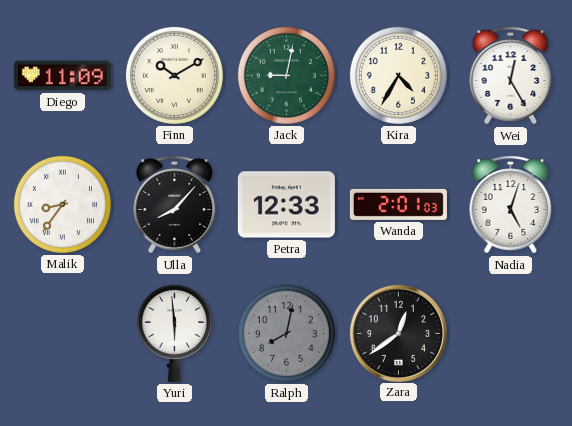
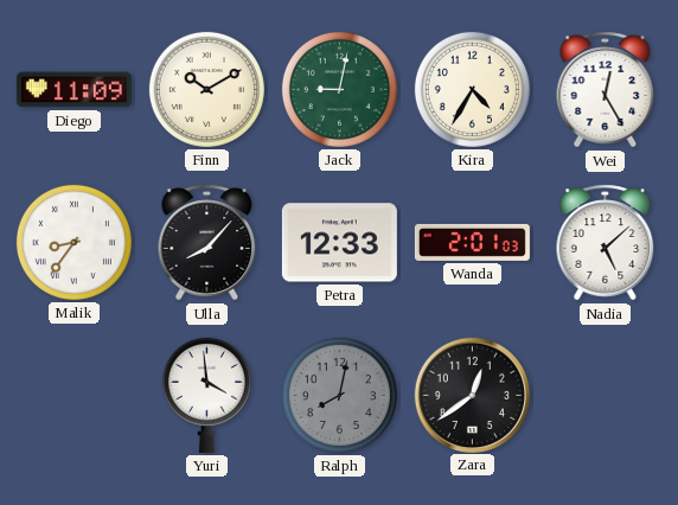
Nadia: 5:03 -> 5:08
Yuri: 5:59 -> 3:59
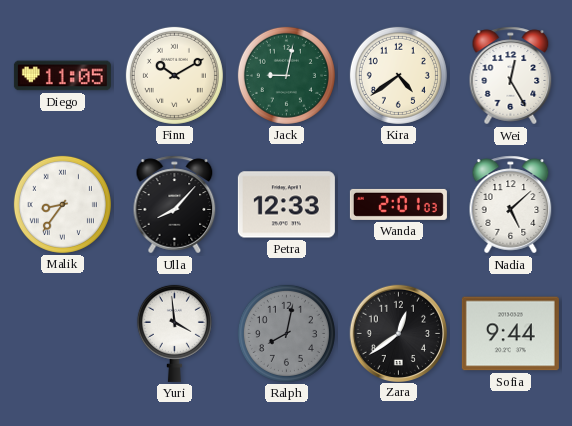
Diego: 11:09 -> 11:05
Kira: 4:35 -> 4:39
Sofia: none -> 9:44
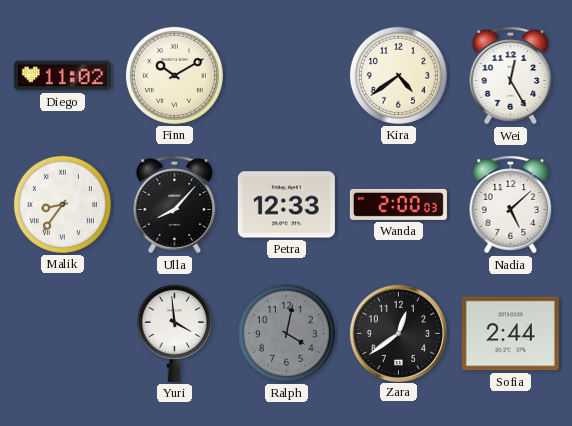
Diego: 11:05 -> 11:02
Jack: 9:02 -> none
Wanda: 2:01 -> 2:00
Ralph: 8:02 -> 4:02
Sofia: 9:44 -> 2:44
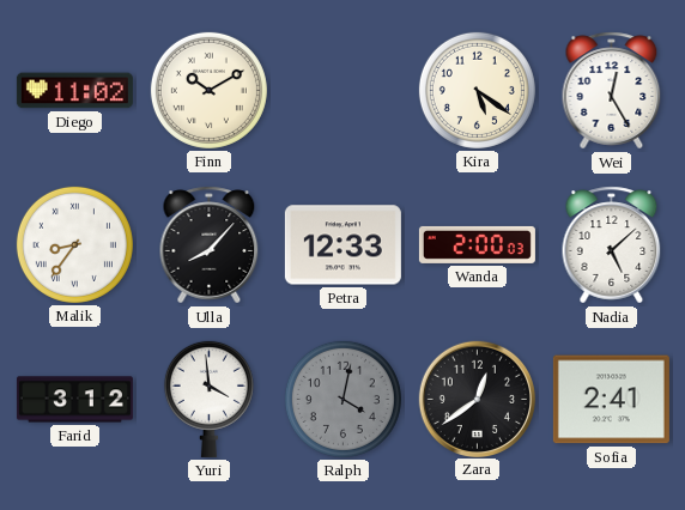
Kira: 4:39 -> 5:21
Farid: none -> 3:12
Sofia: 2:44 -> 2:41
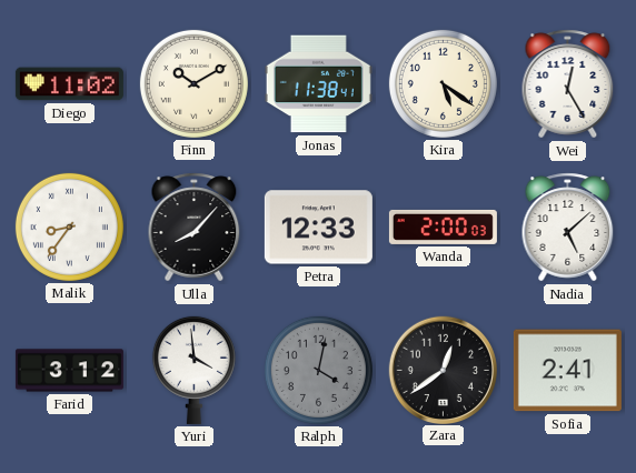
Jonas: none -> 11:38
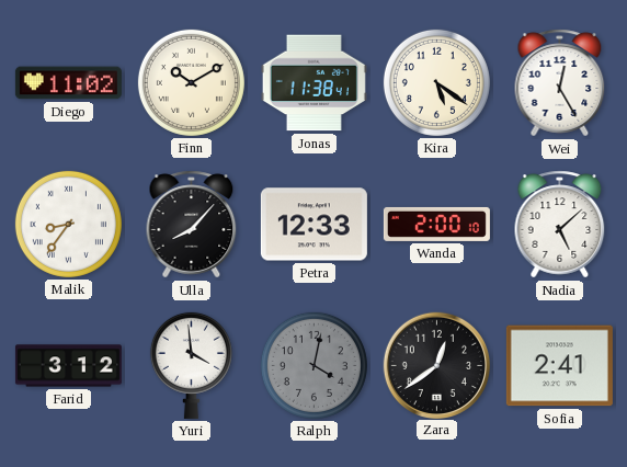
Wanda: 2:00:03 -> 2:00:10
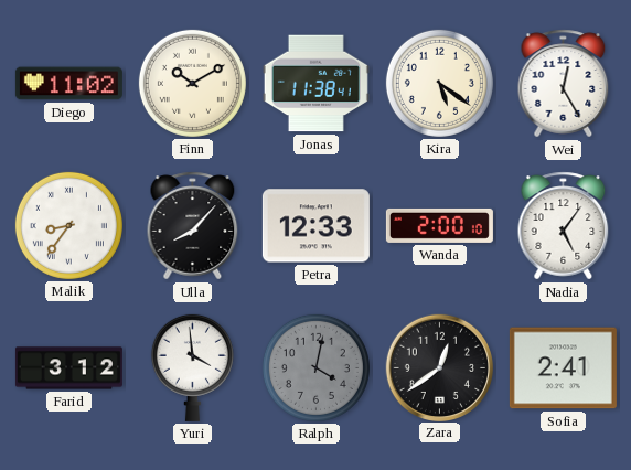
Nadia: 5:08 -> 5:06
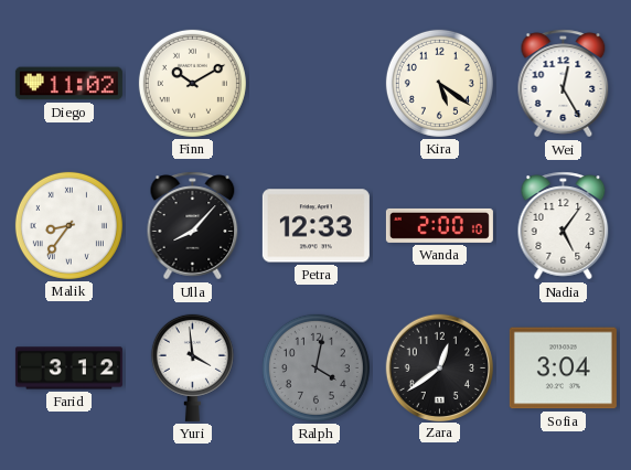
Jonas: 11:38 -> none
Sofia: 2:41 -> 3:04
